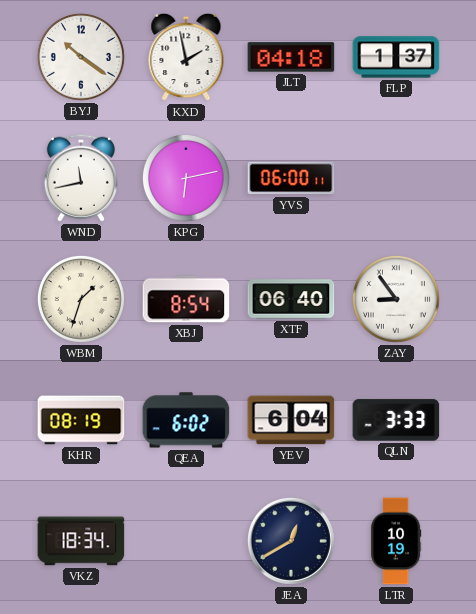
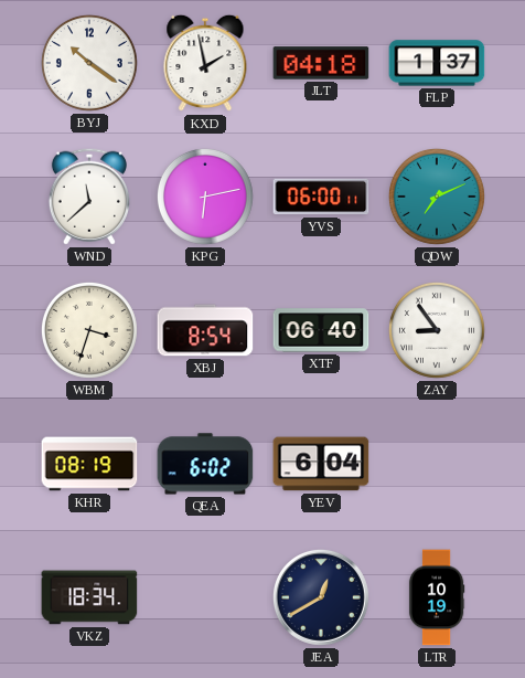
WND: 11:43 -> 11:38
QDW: none -> 7:11
WBM: 1:33 -> 3:33
QLN: 3:33 -> none
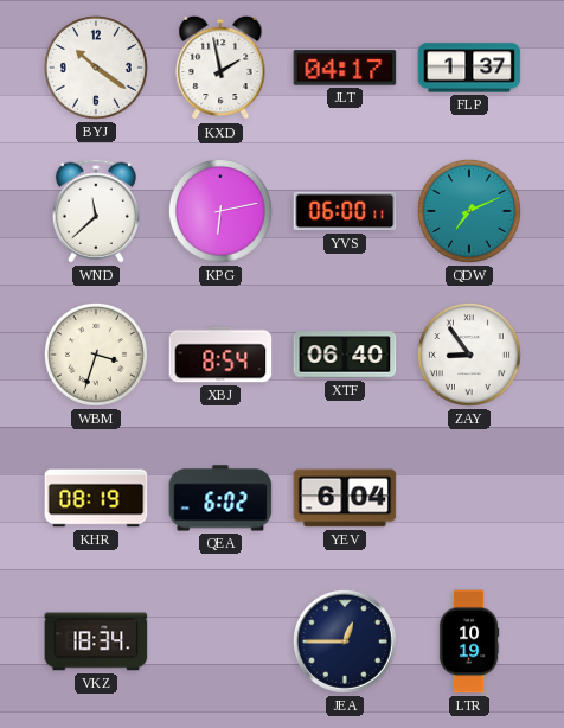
JLT: 04:18 -> 04:17
JEA: 12:40 -> 12:45
